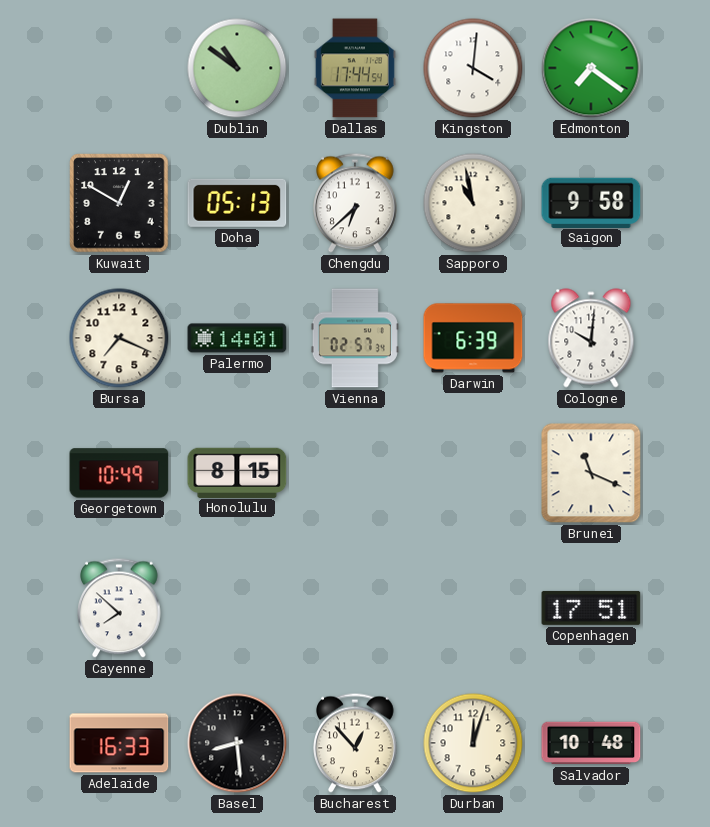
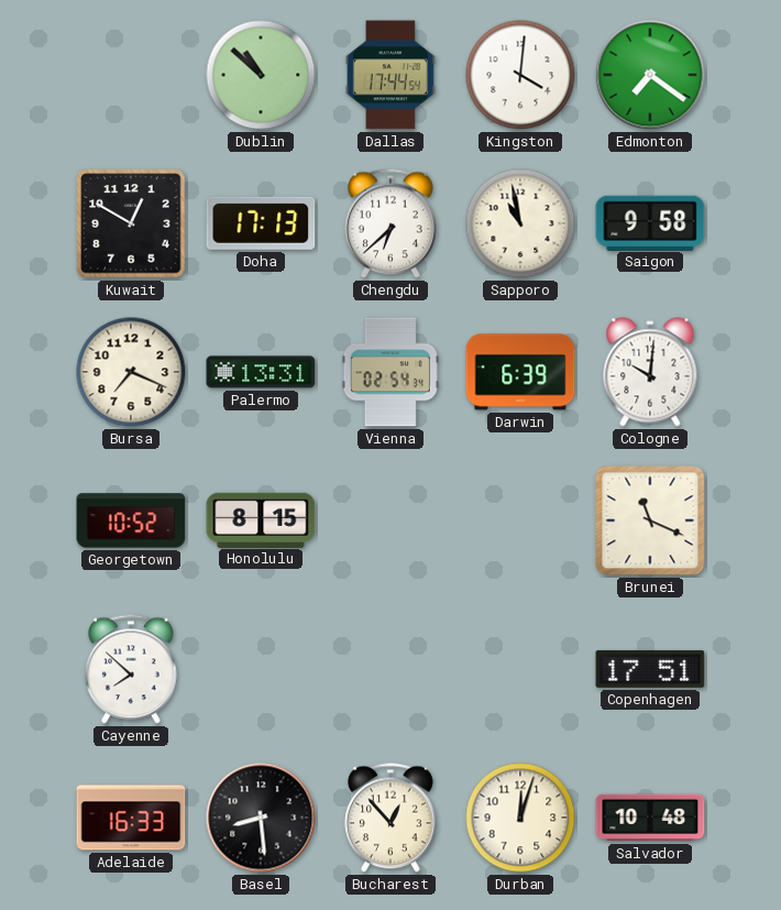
Dublin: 10:51 -> 10:52
Doha: 05:13 -> 17:13
Palermo: 14:01 -> 13:31
Vienna: 02:57 -> 02:54
Georgetown: 10:49 -> 10:52
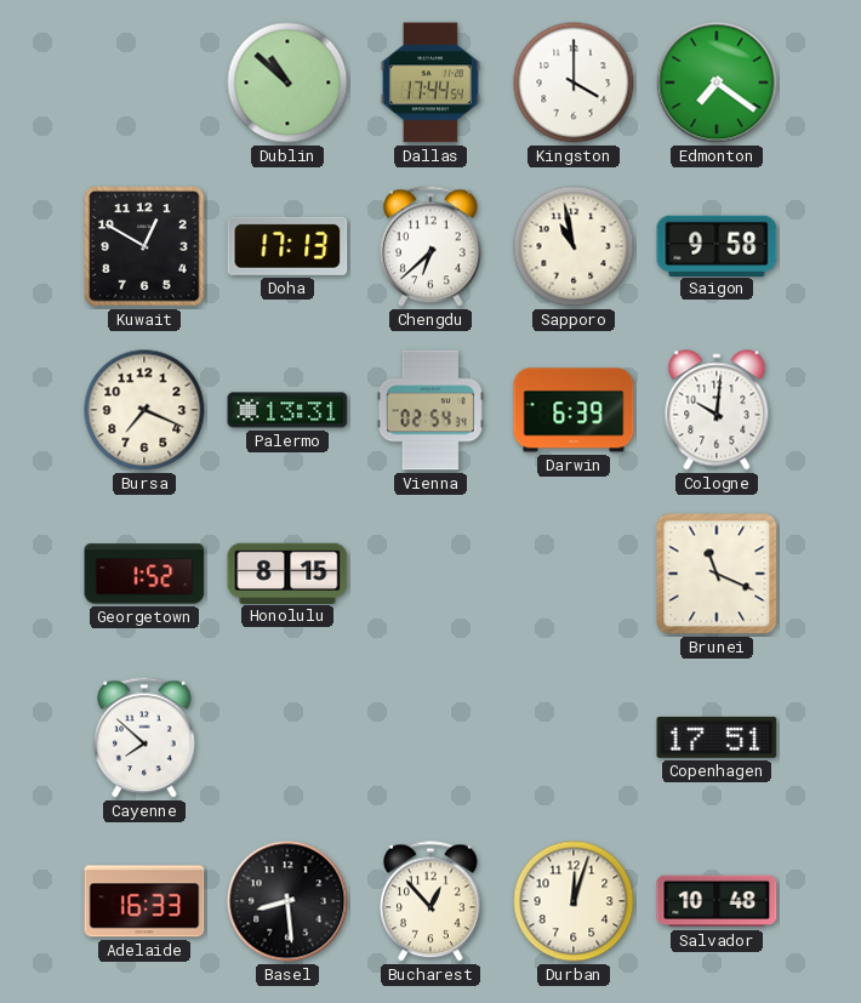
Kingston: 4:01 -> 4:00
Georgetown: 10:52 -> 1:52
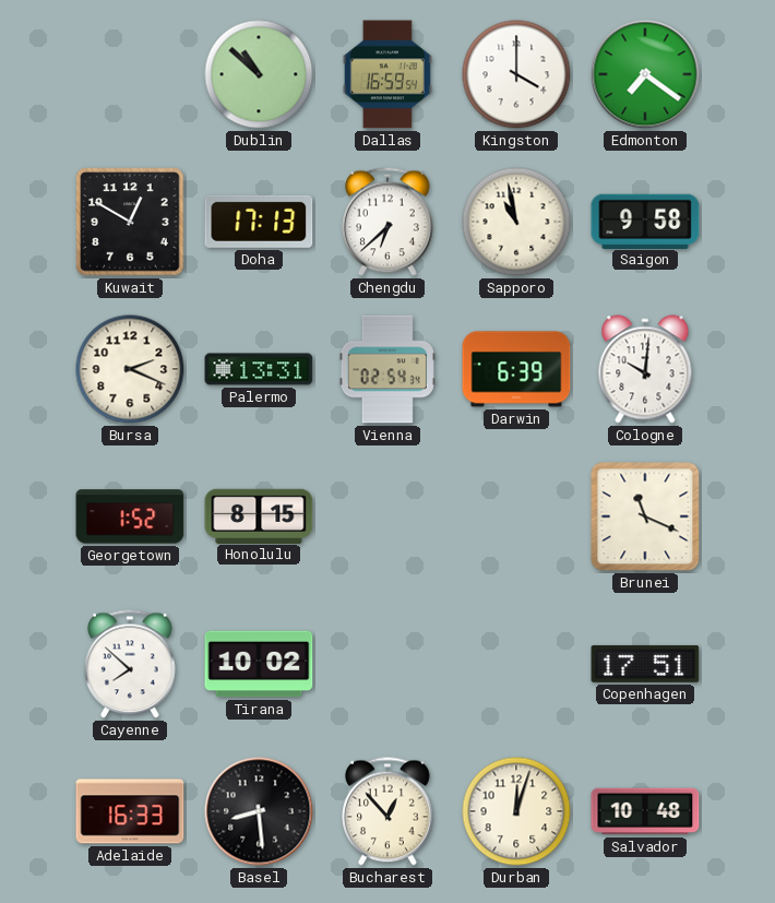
Dallas: 17:44 -> 16:59
Bursa: 7:19 -> 2:19
Tirana: none -> 10:02
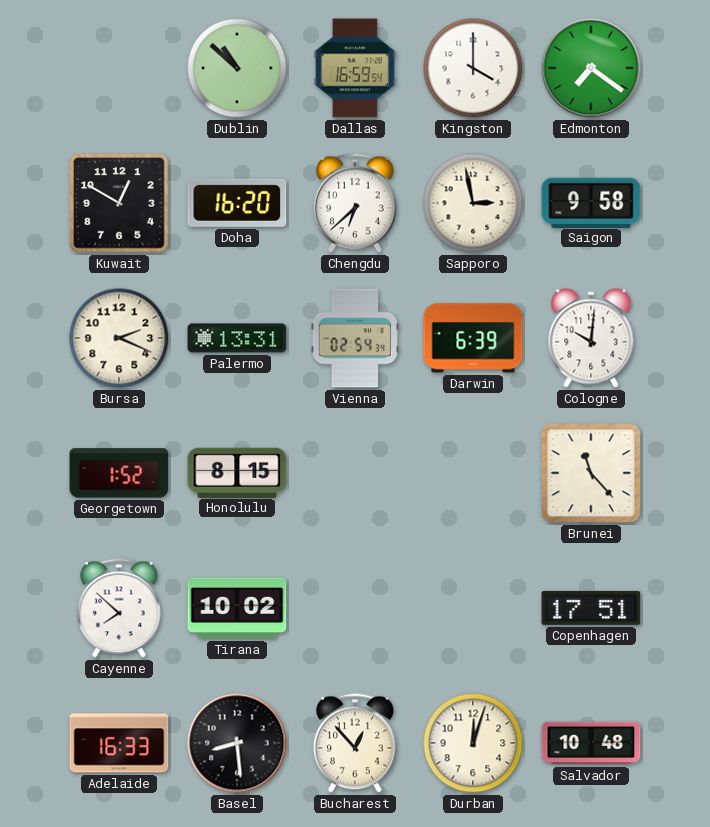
Doha: 17:13 -> 16:20
Sapporo: 10:58 -> 2:58
Brunei: 11:19 -> 11:23
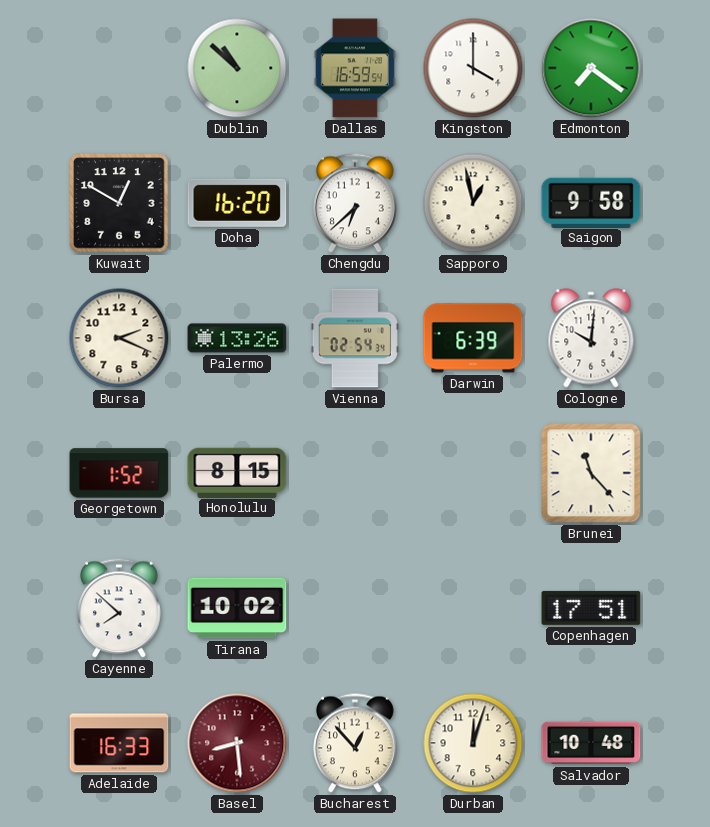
Sapporo: 2:58 -> 12:58
Palermo: 13:31 -> 13:26
Basel dial: black -> burgundy
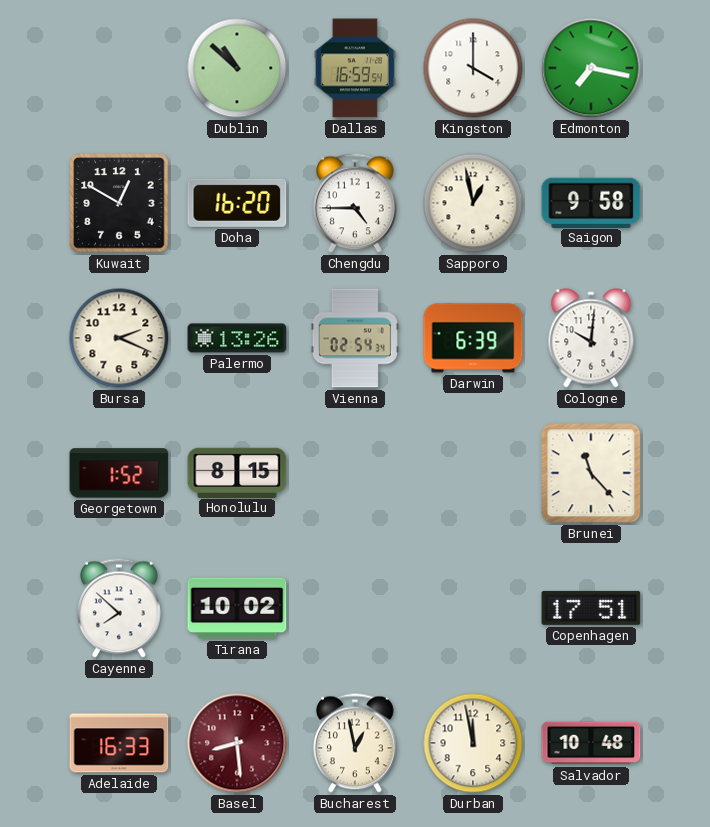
Edmonton: 7:21 -> 7:17
Chengdu: 6:38 -> 4:45
Bucharest: 12:53 -> 12:58
Durban: 12:03 -> 11:58
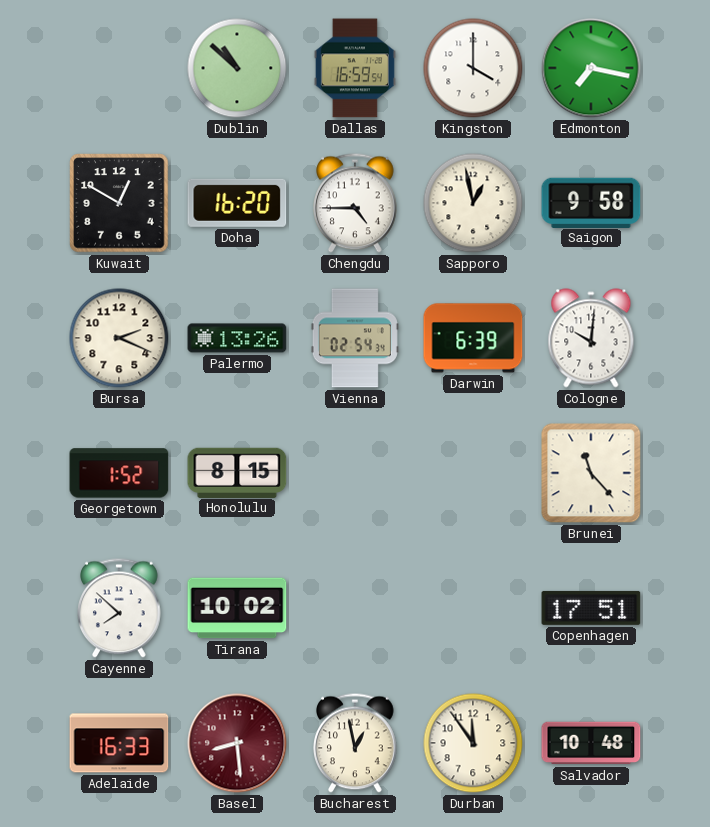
Durban: 11:58 -> 11:54
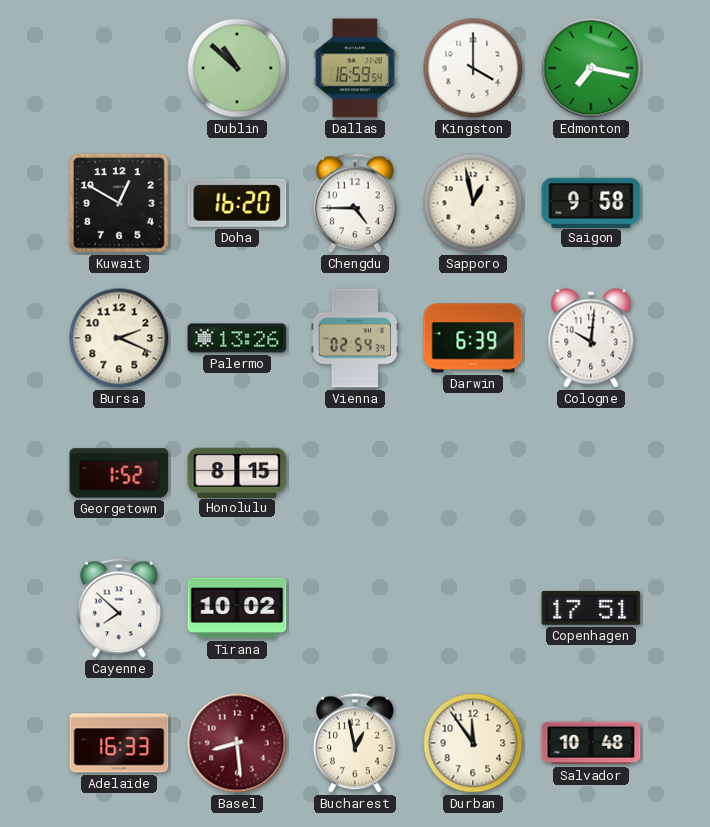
Brunei: 11:23 -> none
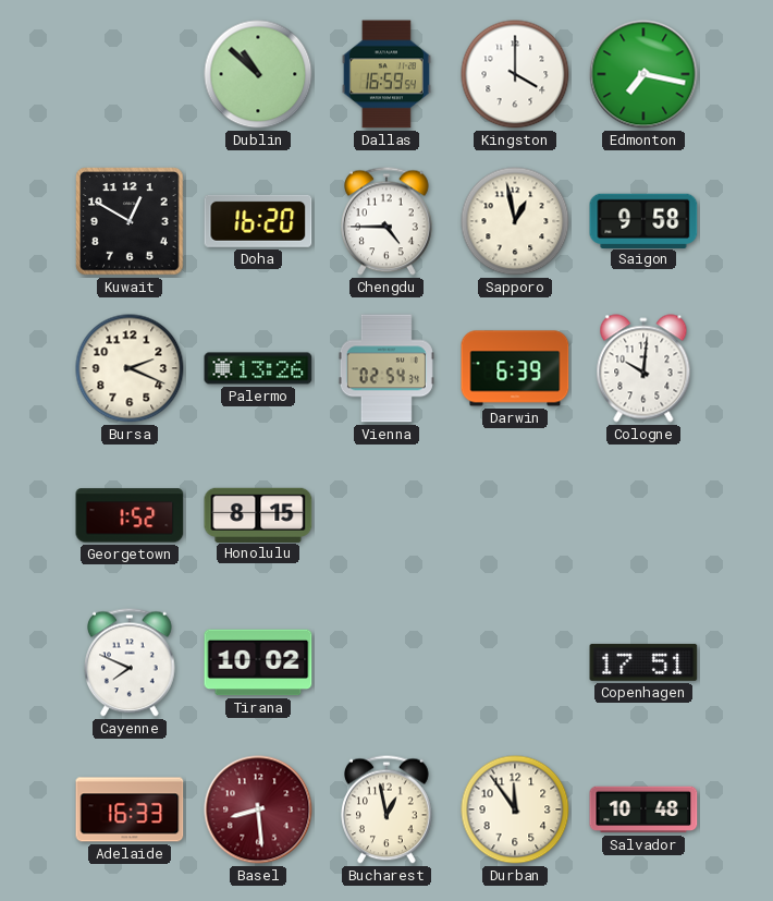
Cayenne: 7:52 -> 7:49
